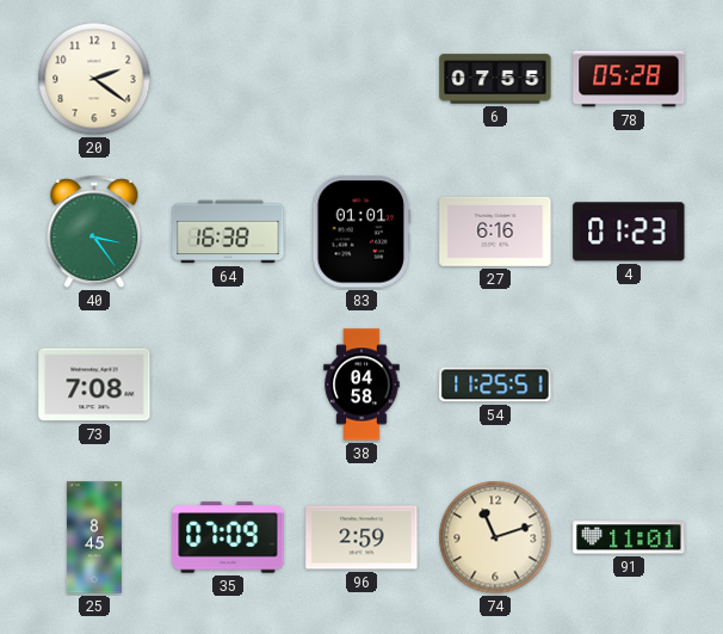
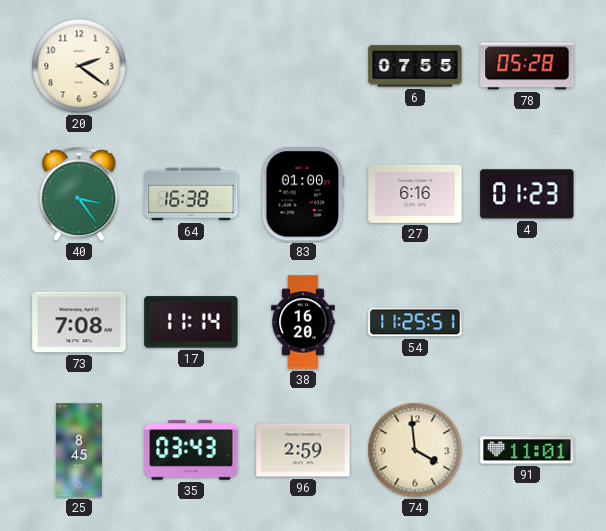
83: 01:01 -> 01:00
17: none -> 11:14
38: 04:58 -> 16:20
35: 07:09 -> 03:43
74: 11:12 -> 3:59
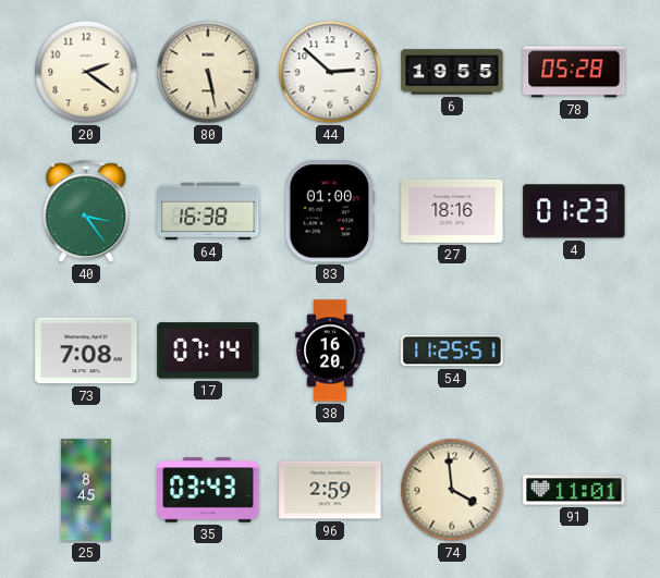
80: none -> 5:28
44: none -> 2:52
6: 07:55 -> 19:55
27: 6:16 -> 18:16
17: 11:14 -> 07:14
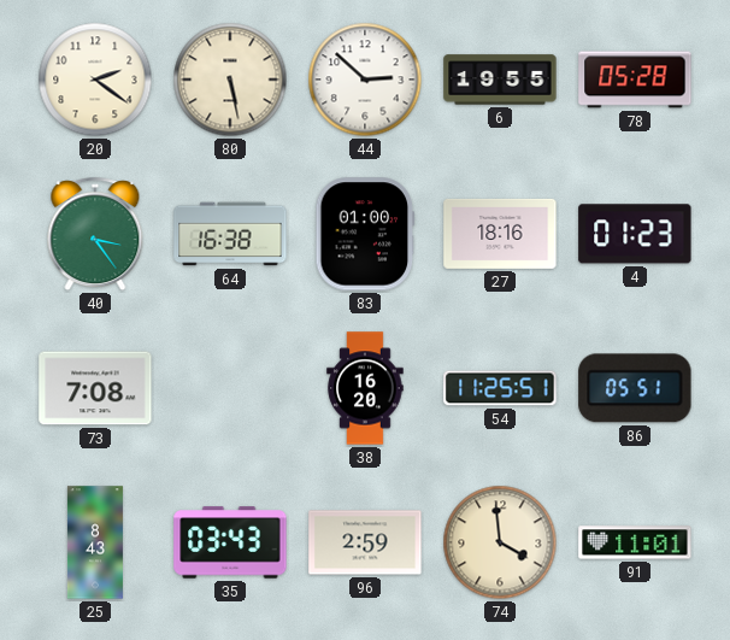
17: 07:14 -> none
86: none -> 05:51
25: 8:45 -> 8:43
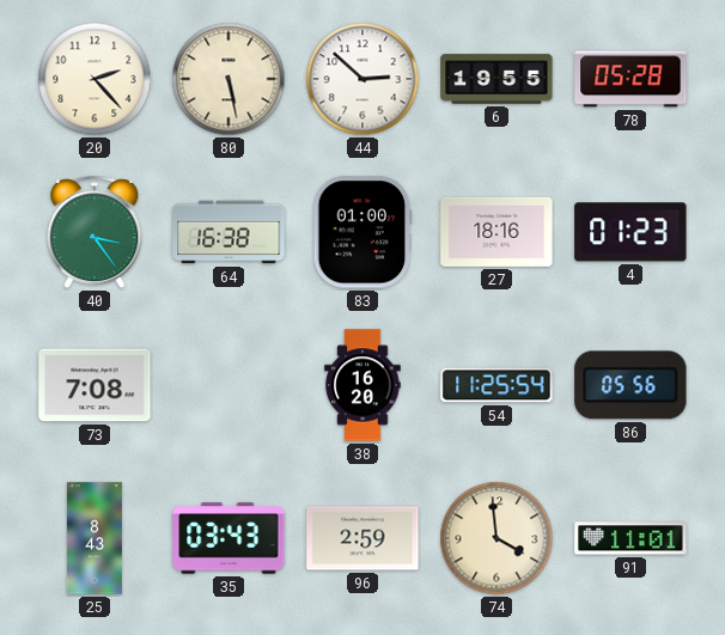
20: 2:21 -> 2:23
54: 11:25:51 -> 11:25:54
86: 05:51 -> 05:56
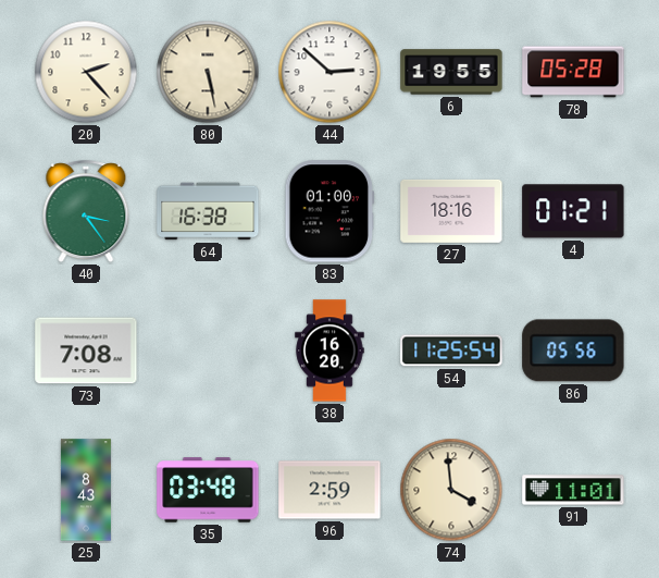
4: 01:23 -> 01:21
35: 03:43 -> 03:48
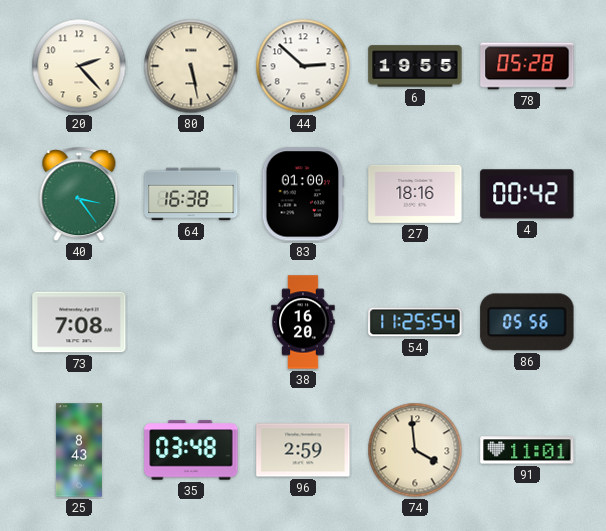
4: 01:21 -> 00:42
